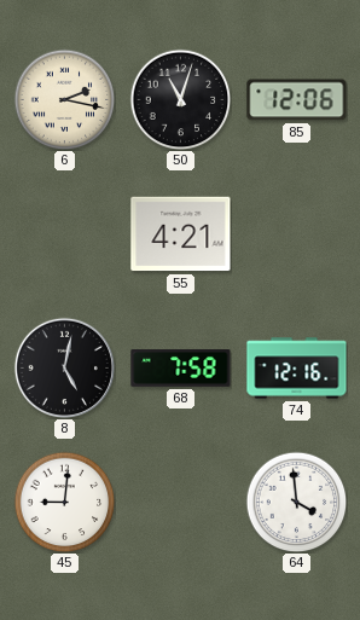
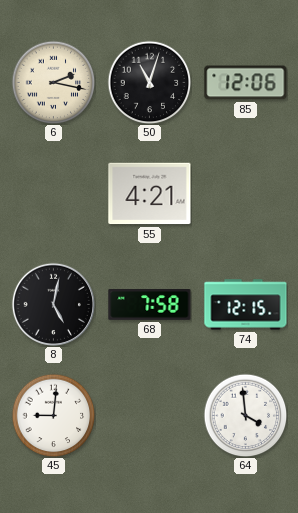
74: 12:16 -> 12:15
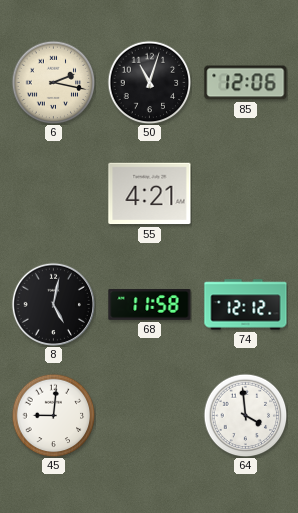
68: 7:58 -> 11:58
74: 12:15 -> 12:12
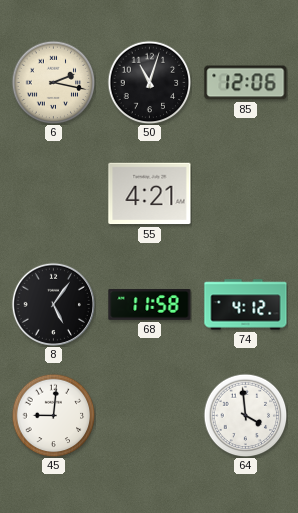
8: 5:02 -> 5:06
74: 12:12 -> 4:12
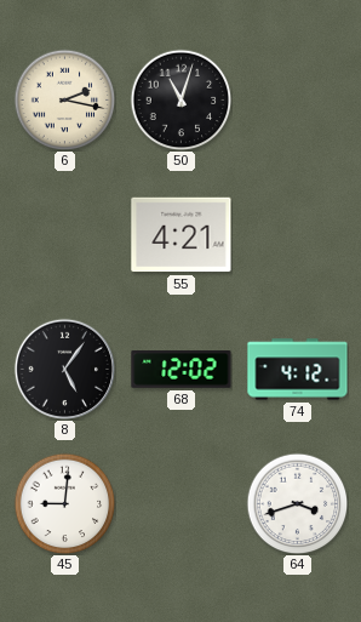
85: 12:06 -> none
68: 11:58 -> 12:02
64: 3:59 -> 3:42
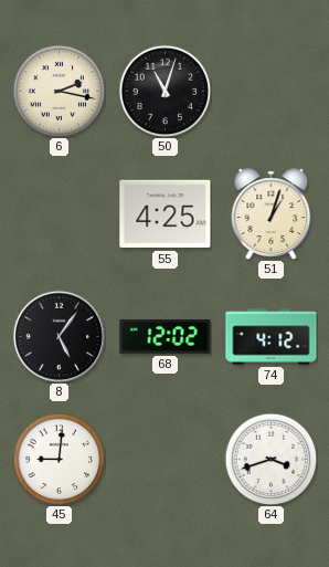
55: 4:21 -> 4:25
51: none -> 1:03
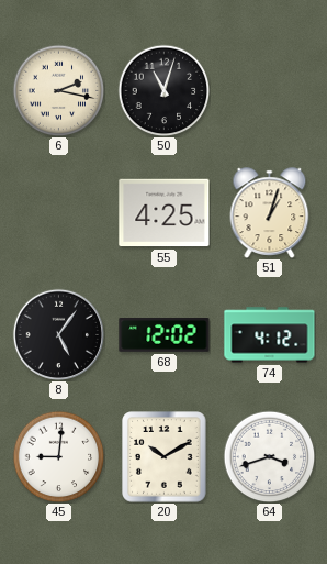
20: none -> 10:10
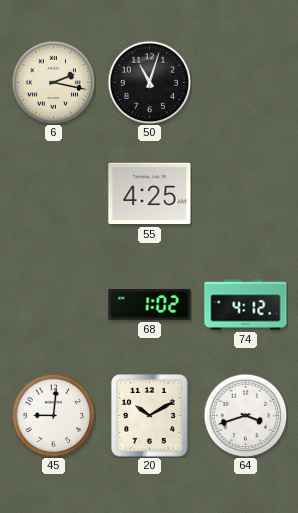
51: 1:03 -> none
8: 5:06 -> none
68: 12:02 -> 1:02
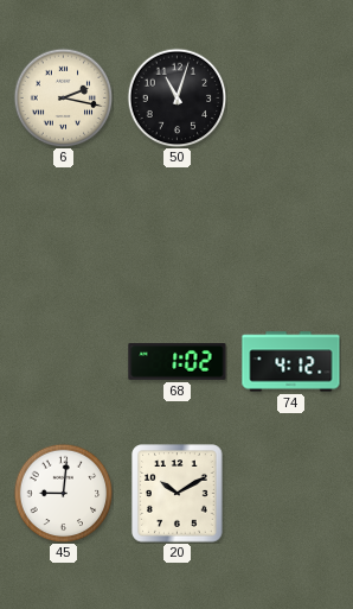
55: 4:25 -> none
64: 3:42 -> none
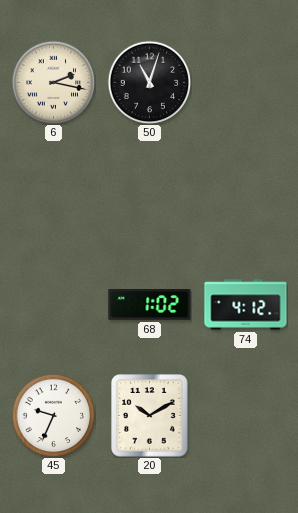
45: 9:01 -> 9:34
